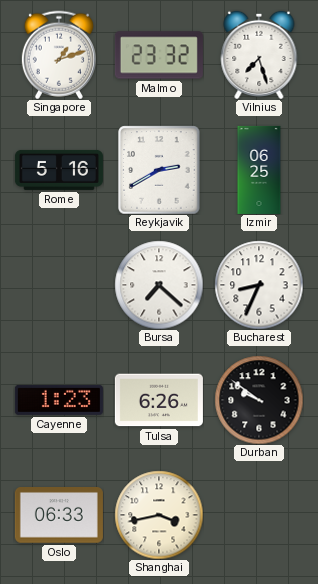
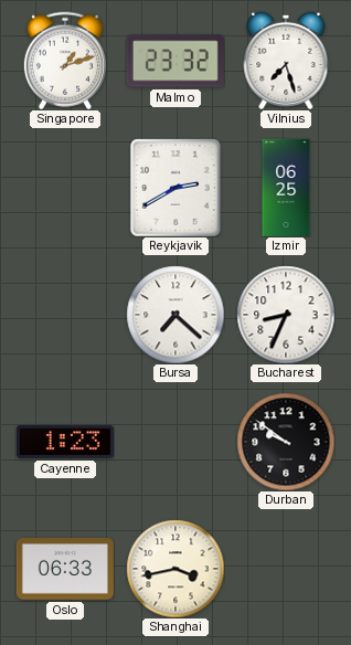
Rome: 5:16 -> none
Tulsa: 6:26 -> none
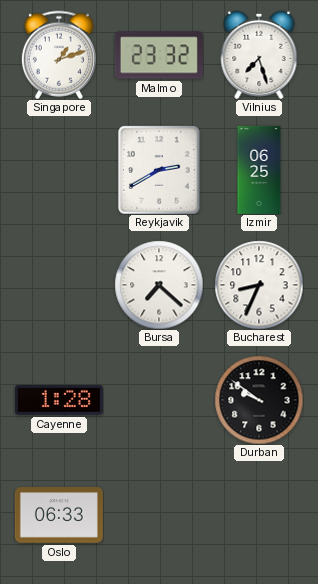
Cayenne: 1:23 -> 1:28
Shanghai: 3:43 -> none
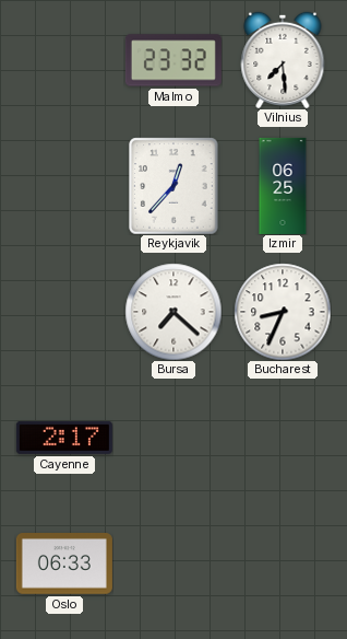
Singapore: 1:12 -> none
Vilnius: 7:27 -> 7:29
Reykjavik: 2:40 -> 12:37
Cayenne: 1:28 -> 2:17
Durban: 9:51 -> none
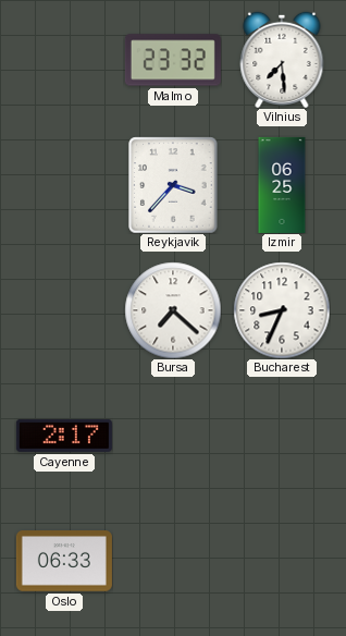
Reykjavik: 12:37 -> 3:37
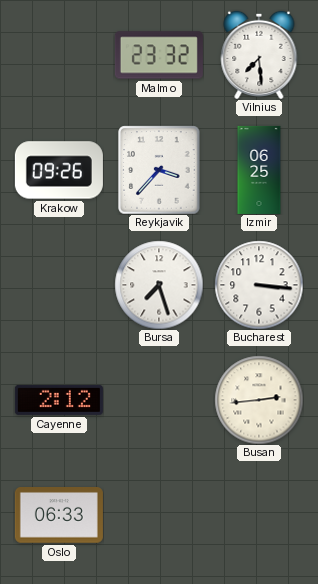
Krakow: none -> 09:26
Bursa: 7:22 -> 7:27
Bucharest: 8:34 -> 3:16
Cayenne: 2:17 -> 2:12
Busan: none -> 2:44
